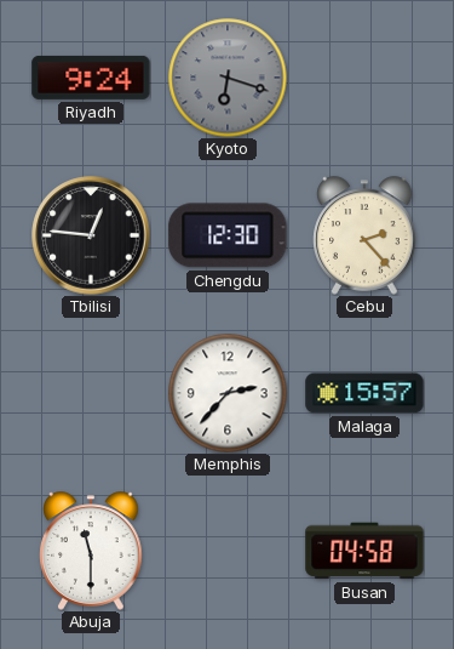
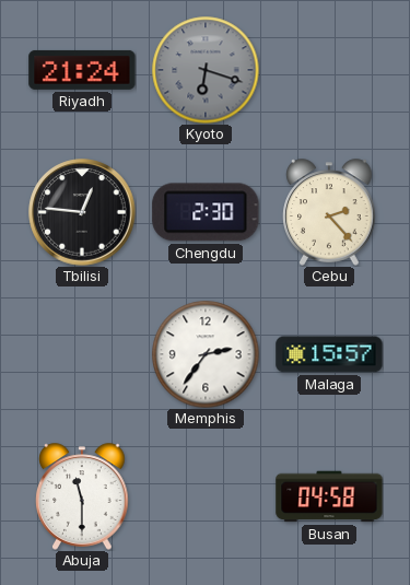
Riyadh: 9:24 -> 21:24
Chengdu: 12:30 -> 2:30
Memphis: 2:37 -> 2:36
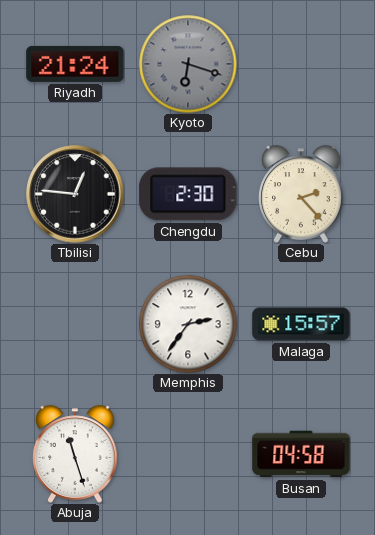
Abuja: 11:30 -> 11:27
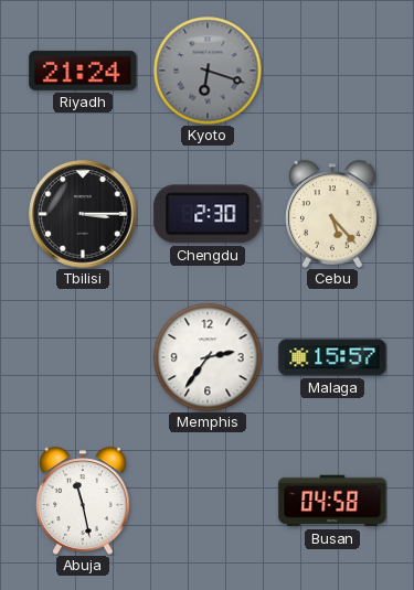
Tbilisi: 12:46 -> 3:15
Cebu: 2:23 -> 5:23
Abuja: 11:27 -> 11:28
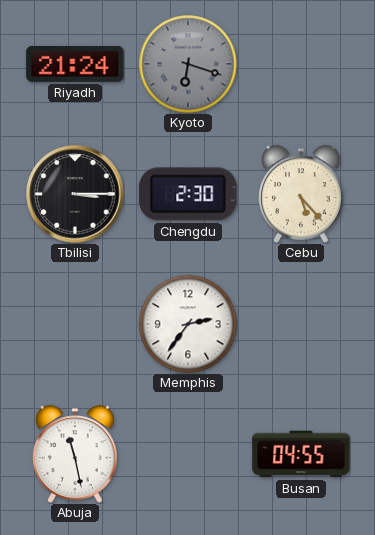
Malaga: 15:57 -> none
Busan: 04:58 -> 04:55
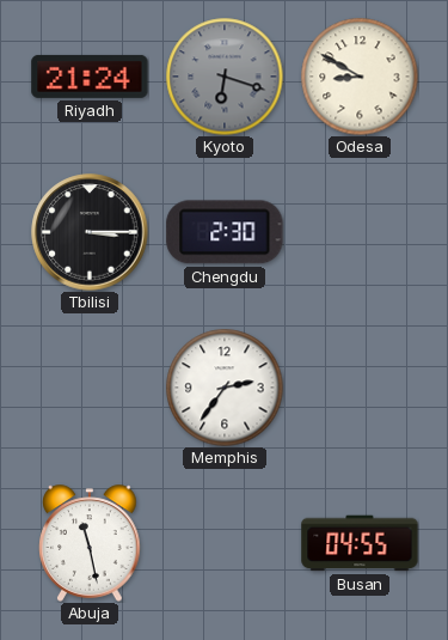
Odesa: none -> 8:50
Cebu: 5:23 -> none
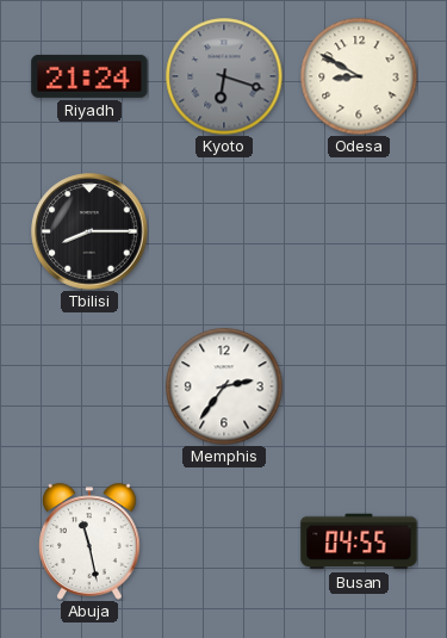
Tbilisi: 3:15 -> 8:15
Chengdu: 2:30 -> none
